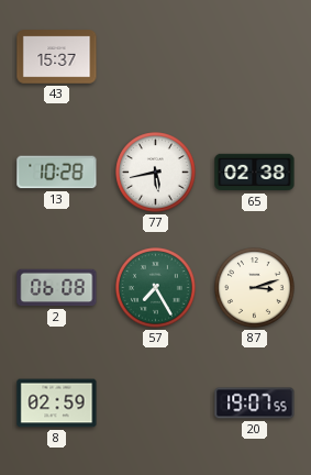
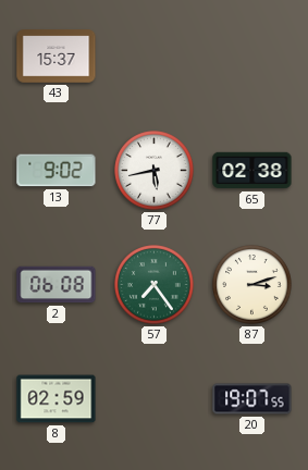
13: 10:28 -> 9:02
57: 7:25 -> 7:24
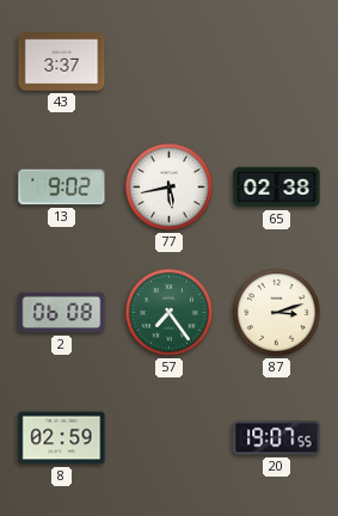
43: 15:37 -> 3:37
